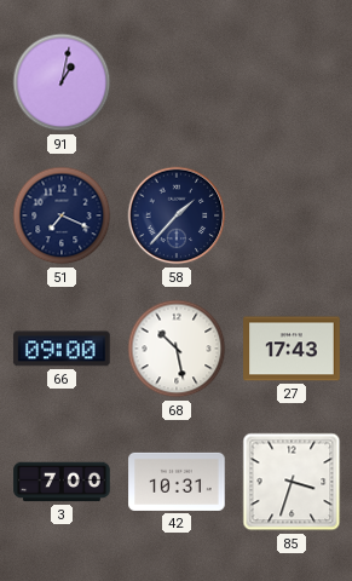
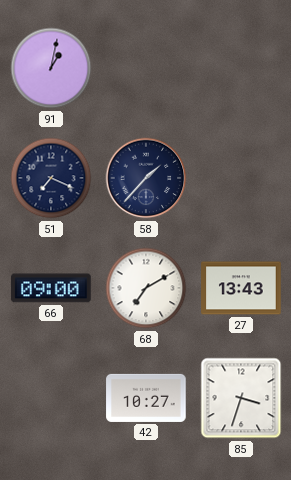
68: 10:28 -> 7:10
27: 17:43 -> 13:43
3: 7:00 -> none
42: 10:31 -> 10:27
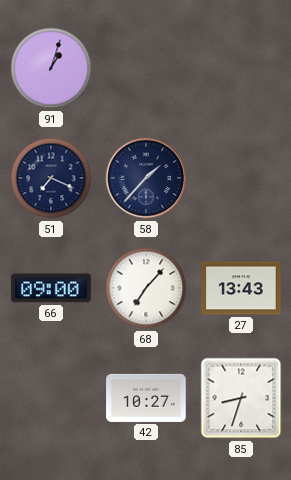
91: 1:02 -> 1:03
68: 7:10 -> 7:07
85: 3:33 -> 8:33
